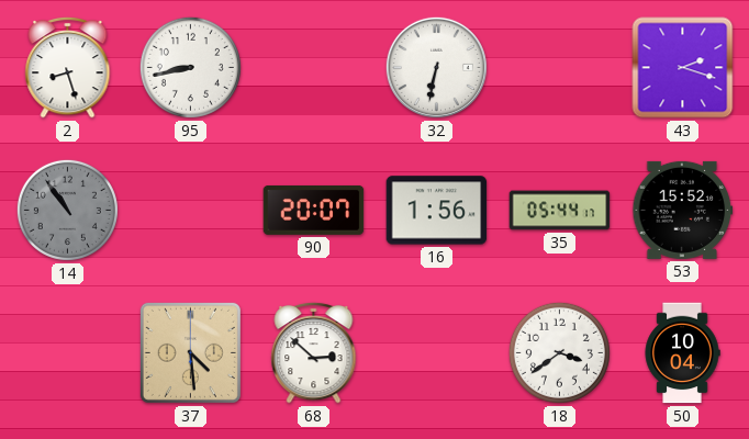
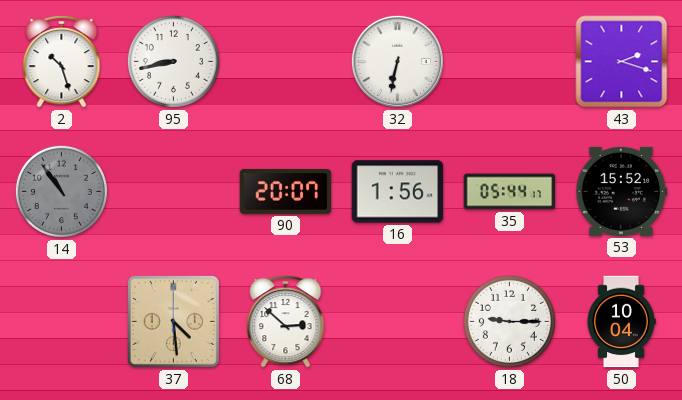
2: 8:27 -> 10:27
18: 3:39 -> 9:15
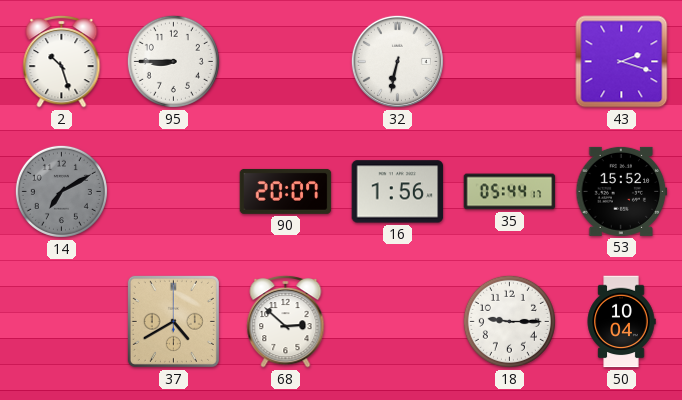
95: 8:43 -> 8:45
14: 10:54 -> 7:10
37: 4:29 -> 4:40
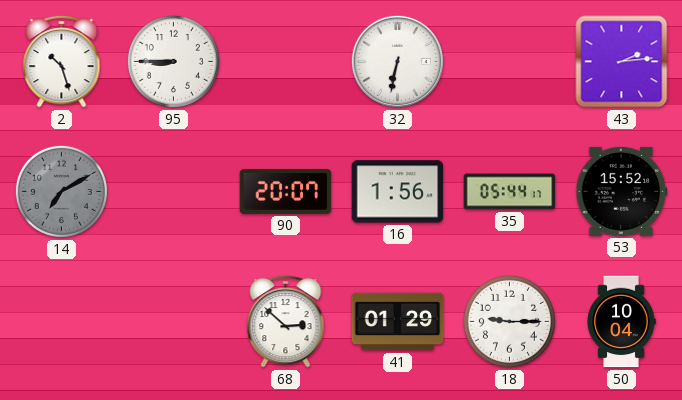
43: 2:18 -> 2:14
37: 4:40 -> none
41: none -> 01:29
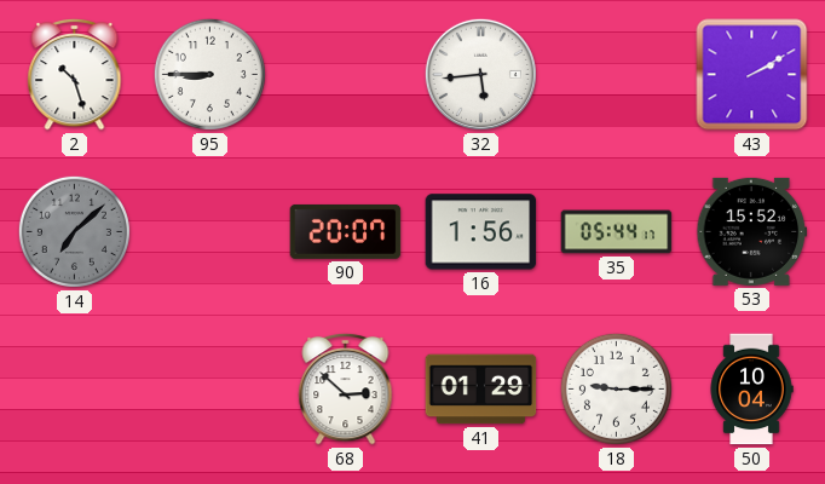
32: 6:32 -> 5:44
43: 2:14 -> 2:10
14: 7:10 -> 7:08
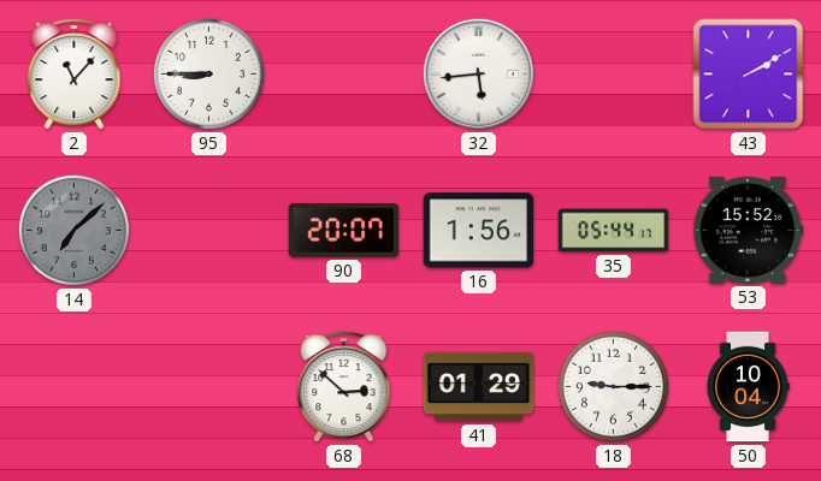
2: 10:27 -> 11:07
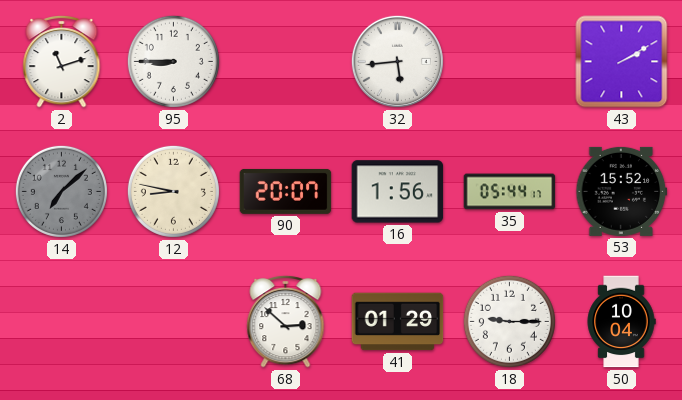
2: 11:07 -> 11:12
12: none -> 8:47
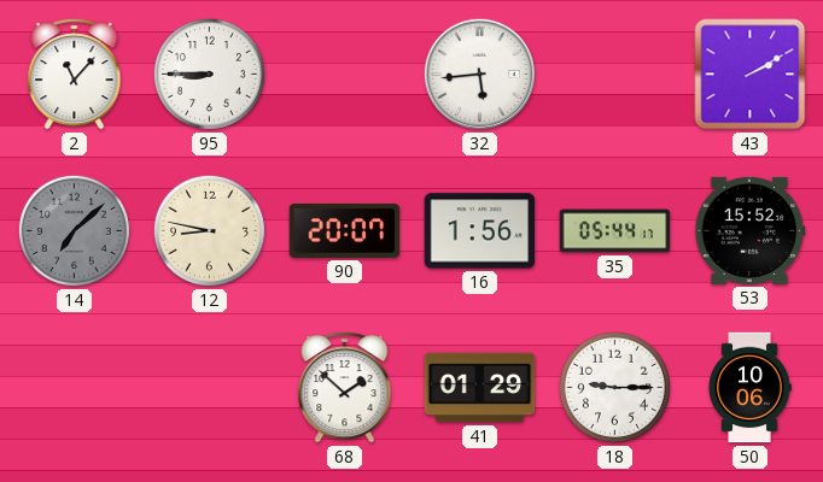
2: 11:12 -> 11:07
68: 2:52 -> 1:52
50: 10:04 -> 10:06
